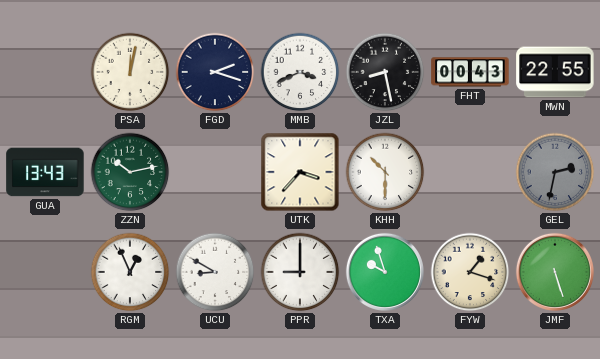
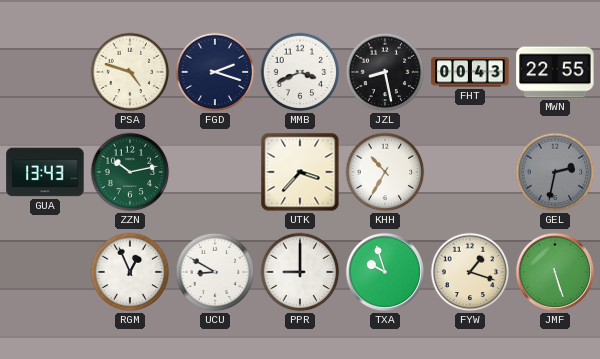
PSA: 12:02 -> 4:48
KHH: 10:30 -> 10:35
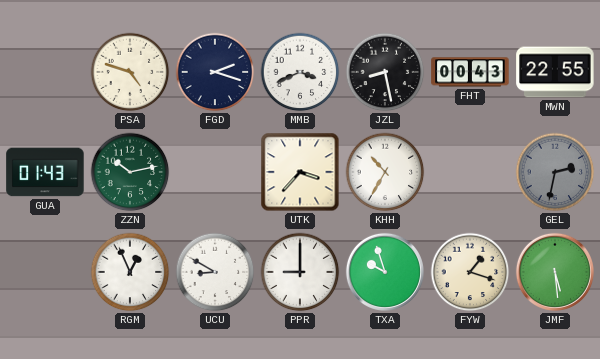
GUA: 13:43 -> 01:43
JMF: 5:27 -> 5:29
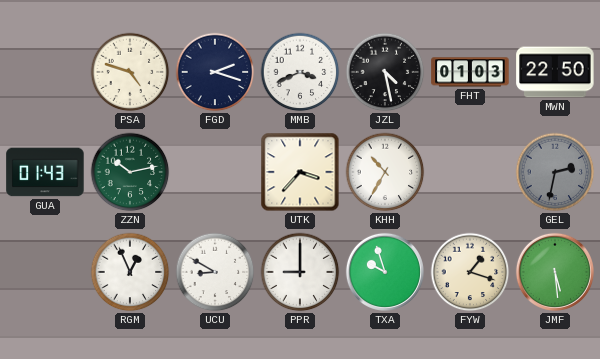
JZL: 8:28 -> 4:28
FHT: 00:43 -> 01:03
MWN: 22:55 -> 22:50
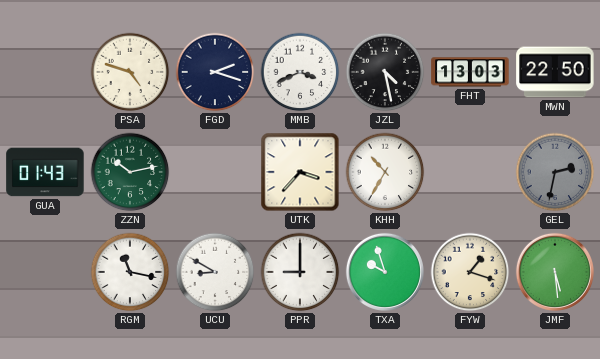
FHT: 01:03 -> 13:03
RGM: 12:56 -> 11:17
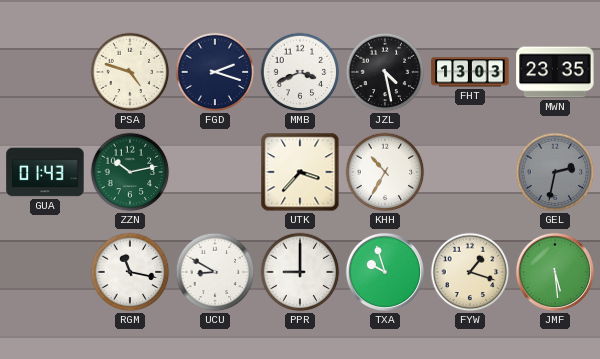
MWN: 22:50 -> 23:35
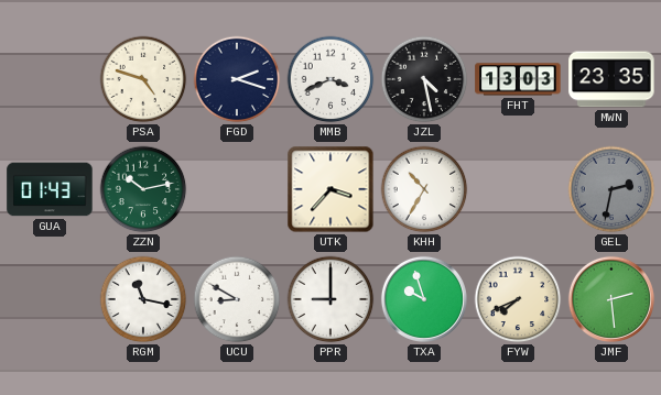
FYW: 1:18 -> 7:41
JMF: 5:29 -> 2:29
